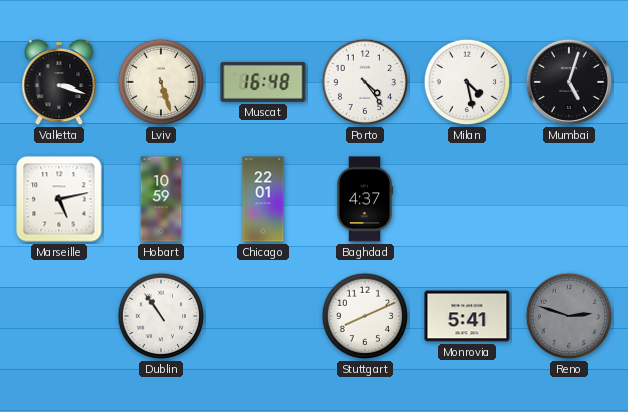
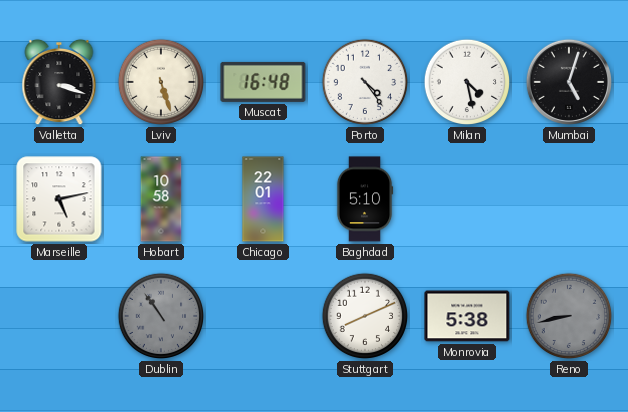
Hobart: 10:59 -> 10:58
Baghdad: 4:37 -> 5:10
Dublin dial: white -> grey
Monrovia: 5:41 -> 5:38
Reno: 2:48 -> 8:43
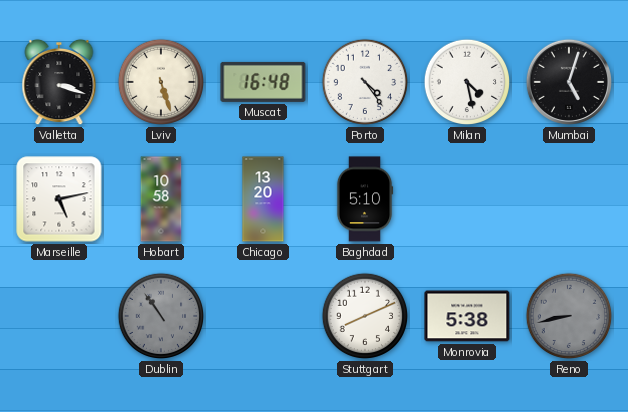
Chicago: 22:01 -> 13:20
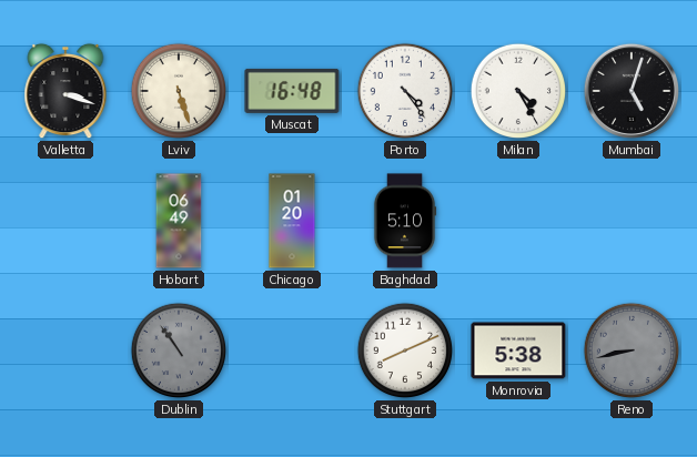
Milan: 4:28 -> 4:25
Marseille: 5:13 -> none
Hobart: 10:58 -> 06:49
Chicago: 13:20 -> 01:20
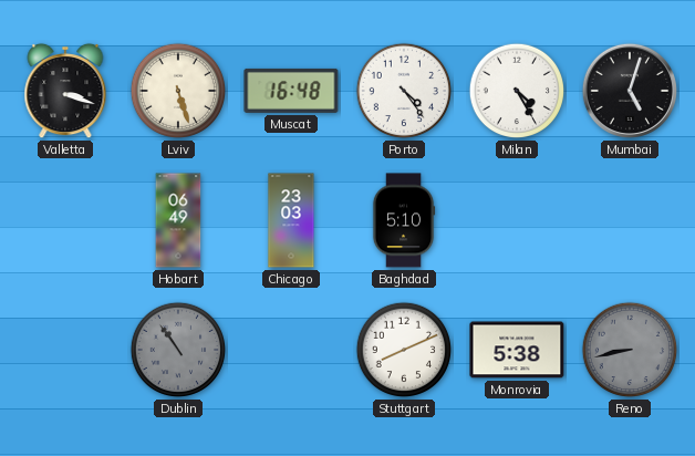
Chicago: 01:20 -> 23:03
